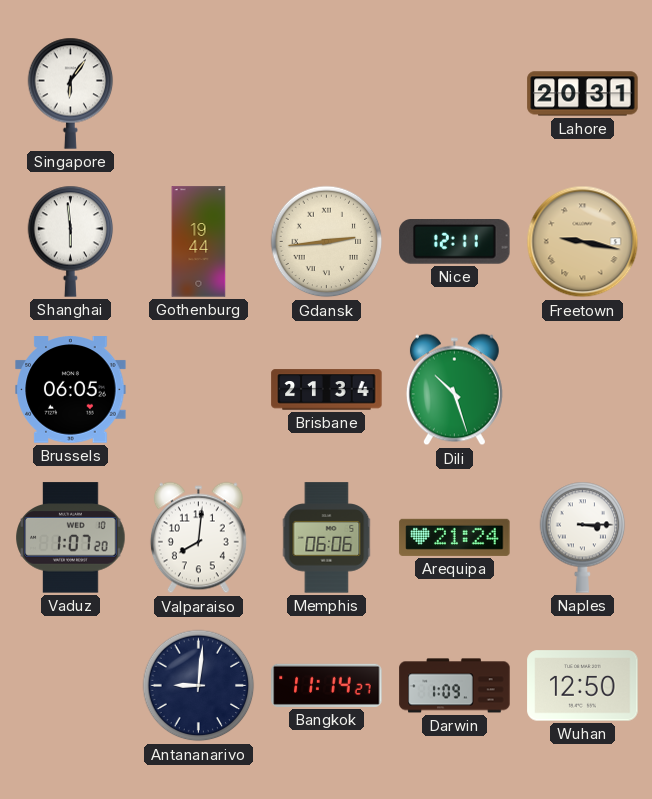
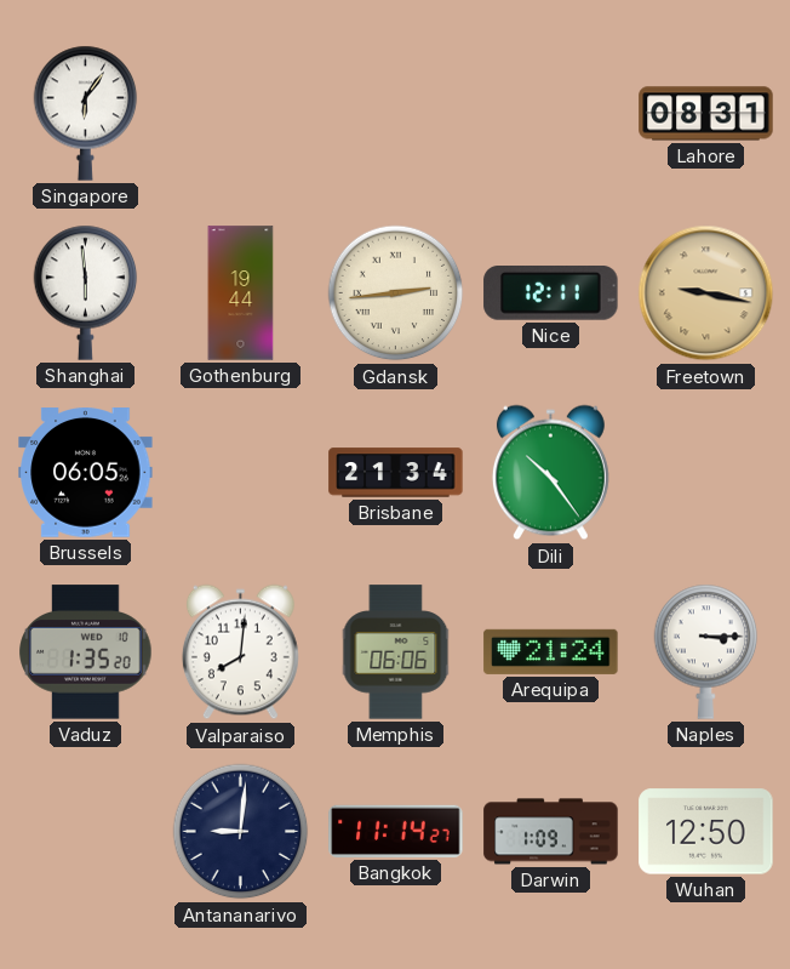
Lahore: 20:31 -> 08:31
Dili: 10:27 -> 10:24
Vaduz: 1:07 -> 1:35
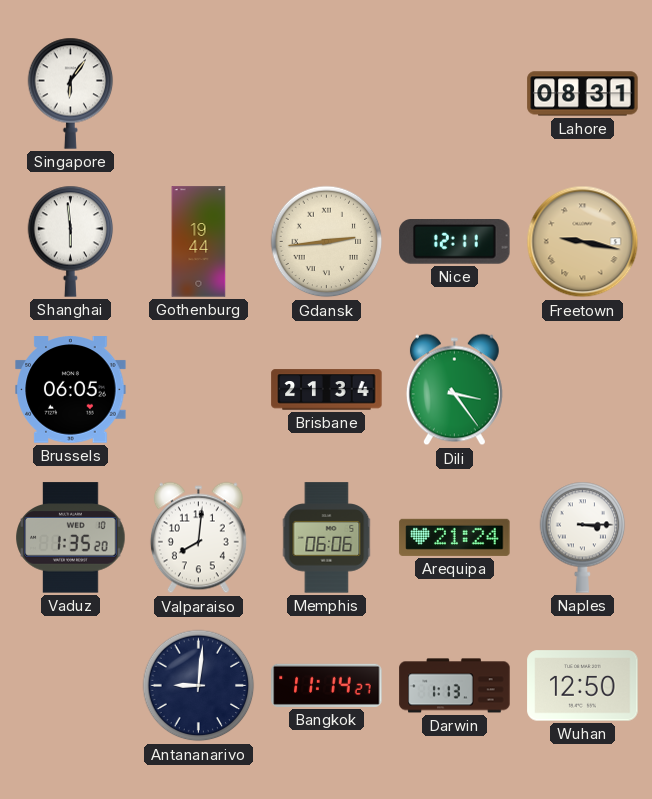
Dili: 10:24 -> 3:24
Darwin: 1:09 -> 1:13
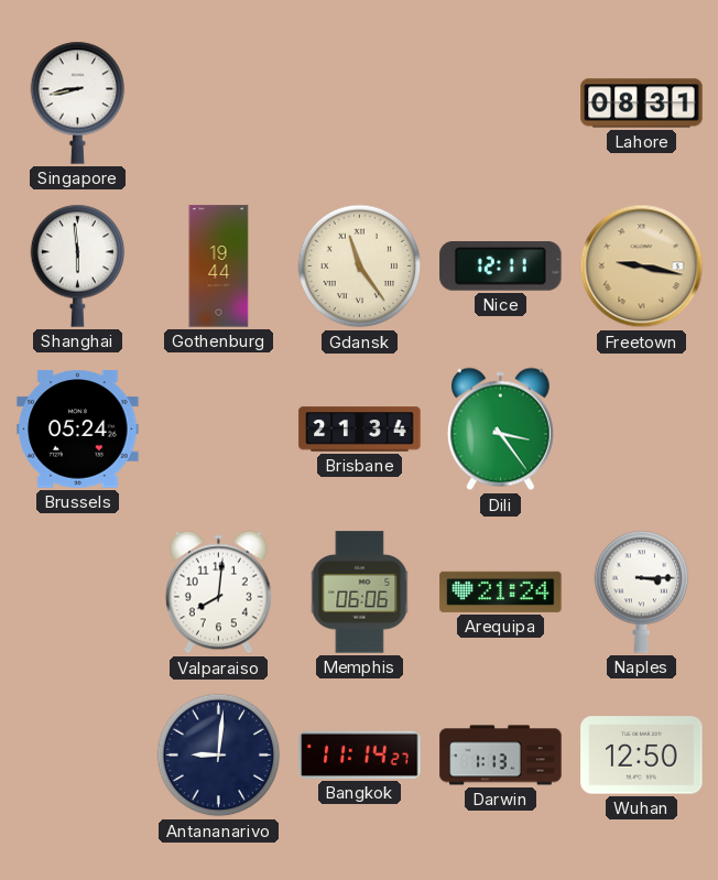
Singapore: 6:06 -> 8:43
Gdansk: 2:44 -> 11:24
Brussels: 06:05 -> 05:24
Vaduz: 1:35 -> none
